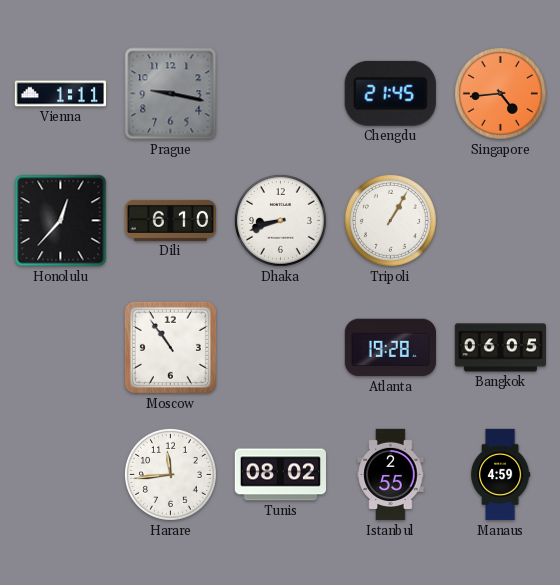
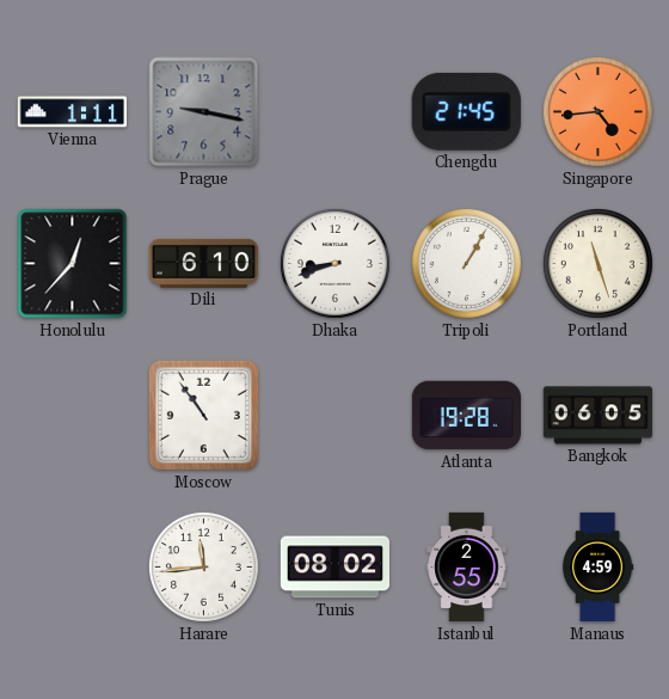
Portland: none -> 11:27
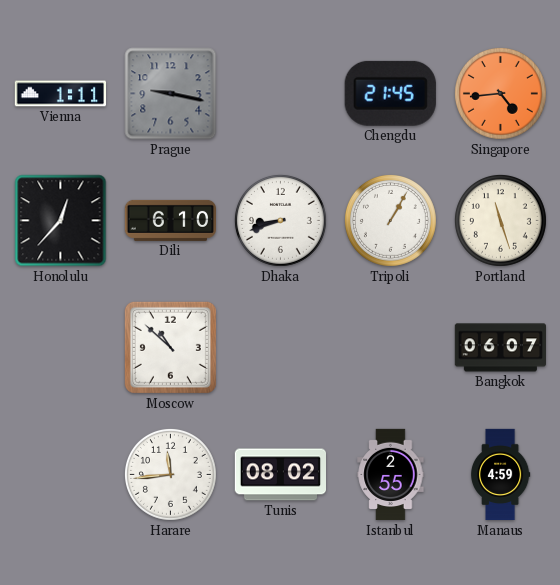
Moscow: 10:54 -> 10:52
Atlanta: 19:28 -> none
Bangkok: 06:05 -> 06:07
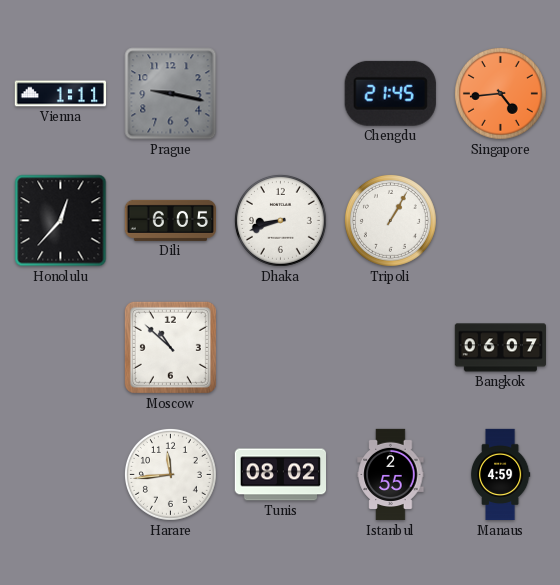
Dili: 6:10 -> 6:05
Portland: 11:27 -> none
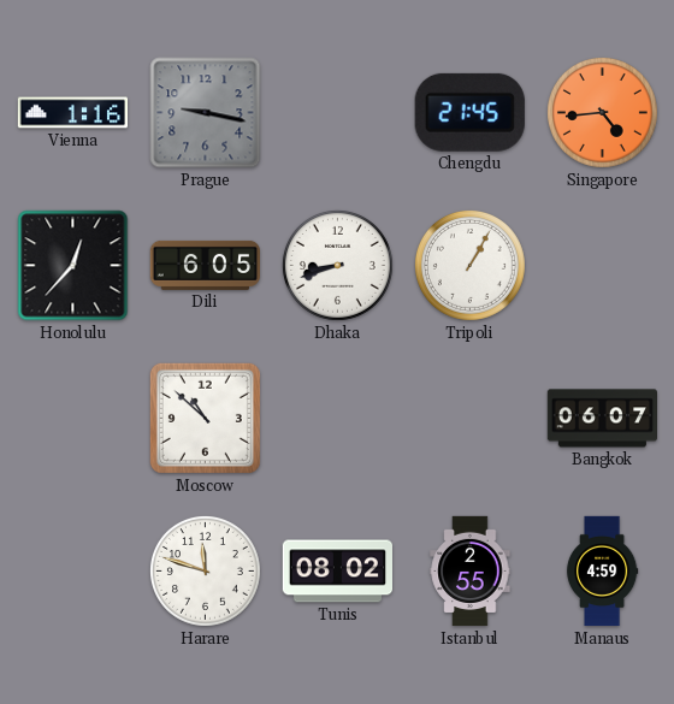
Vienna: 1:11 -> 1:16
Harare: 11:44 -> 11:48
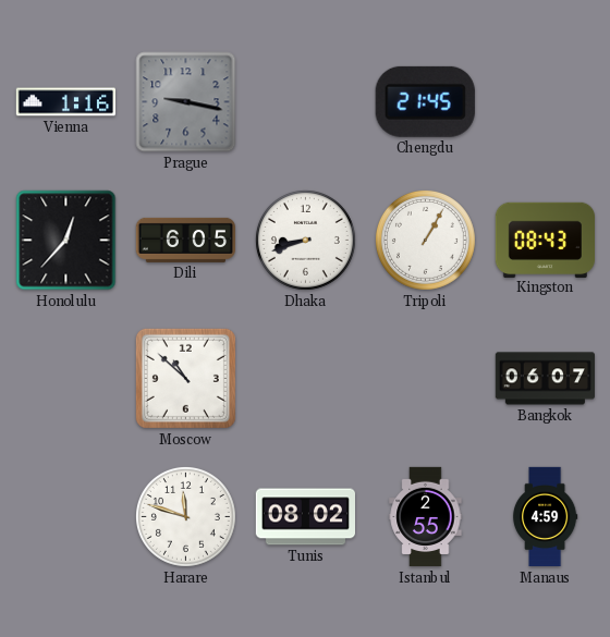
Singapore: 4:44 -> none
Kingston: none -> 08:43
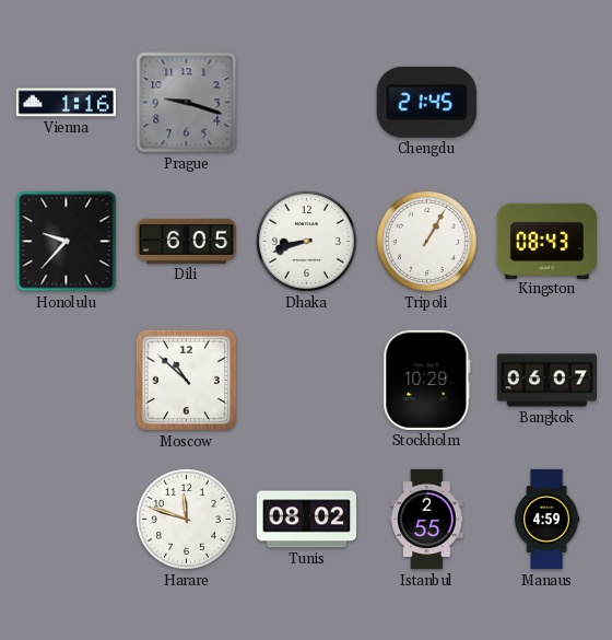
Prague: 9:17 -> 9:18
Honolulu: 12:37 -> 9:37
Stockholm: none -> 10:29
